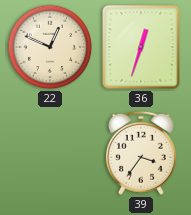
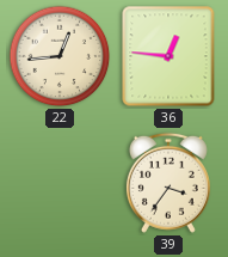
22: 12:49 -> 12:44
36: 12:33 -> 12:46
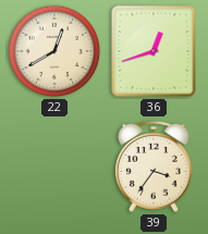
22: 12:44 -> 12:40
36: 12:46 -> 12:42
